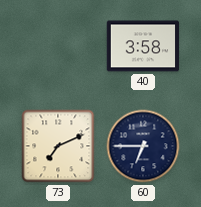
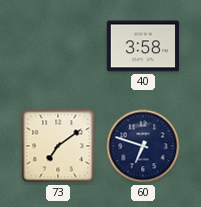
73: 7:11 -> 7:09
60: 6:45 -> 6:48
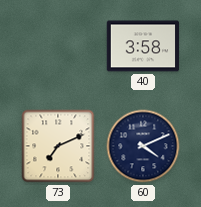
73: 7:09 -> 7:11
60: 6:48 -> 4:11
